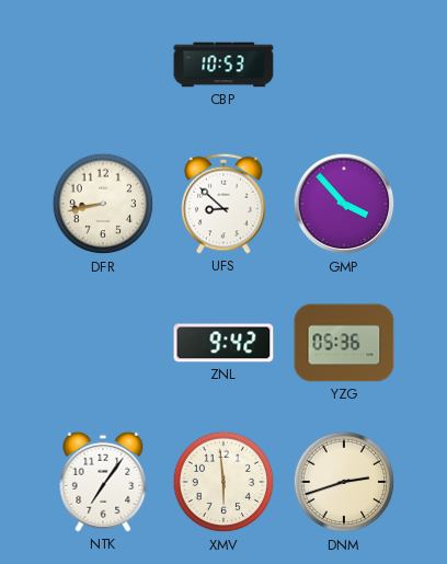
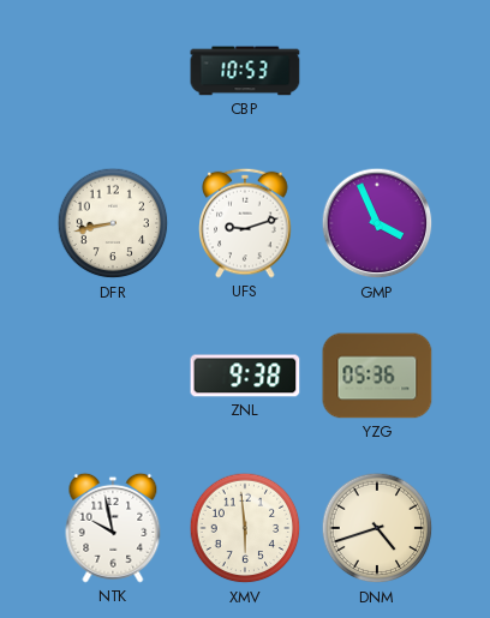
UFS: 8:52 -> 9:12
GMP: 3:53 -> 3:56
ZNL: 9:42 -> 9:38
NTK: 7:06 -> 9:58
DNM: 2:42 -> 4:42
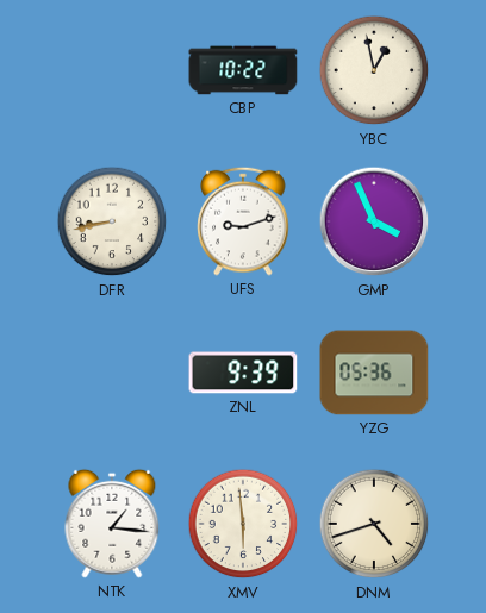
CBP: 10:53 -> 10:22
YBC: none -> 12:58
ZNL: 9:38 -> 9:39
NTK: 9:58 -> 1:16
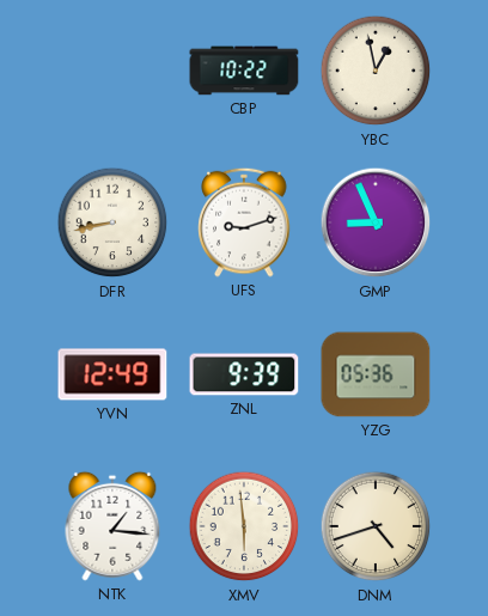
GMP: 3:56 -> 8:56
YVN: none -> 12:49
